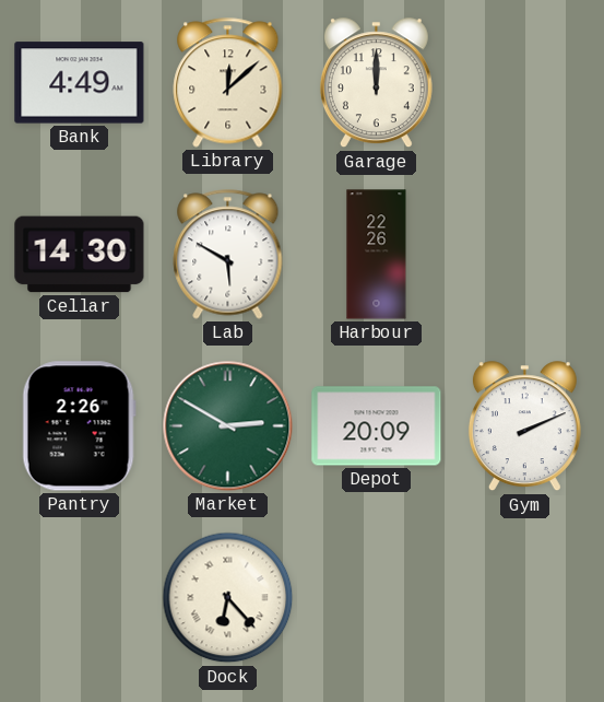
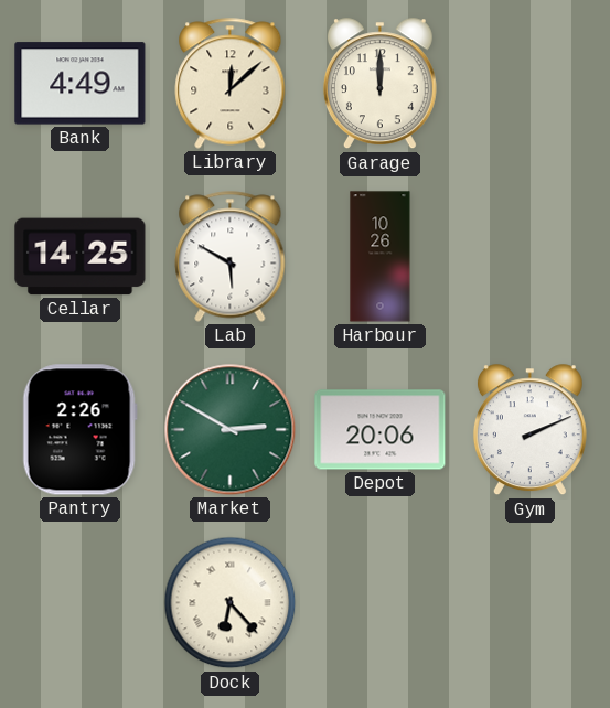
Cellar: 14:30 -> 14:25
Harbour: 22:26 -> 10:26
Depot: 20:09 -> 20:06
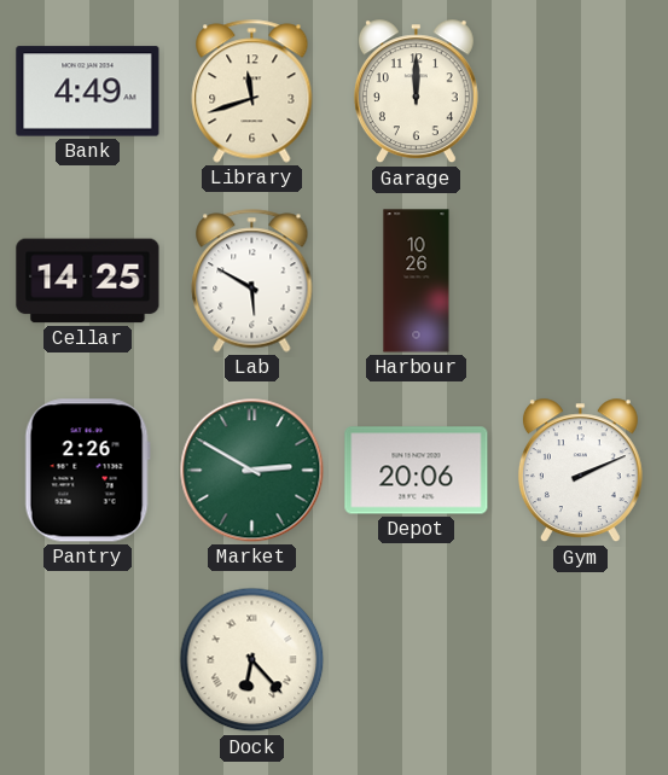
Library: 12:08 -> 11:42
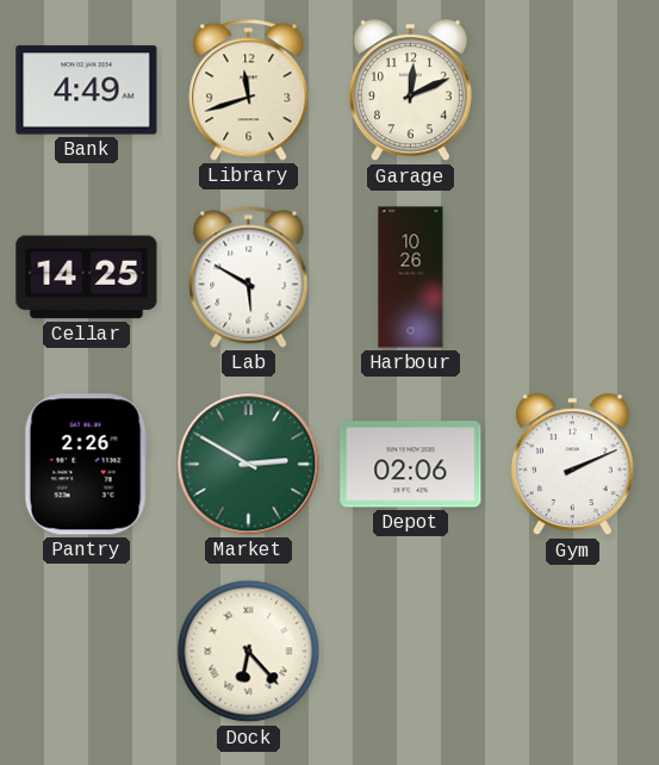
Garage: 12:00 -> 12:11
Depot: 20:06 -> 02:06
